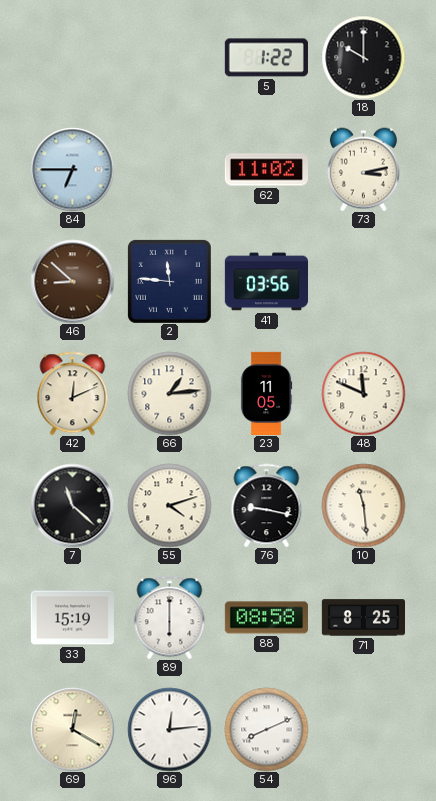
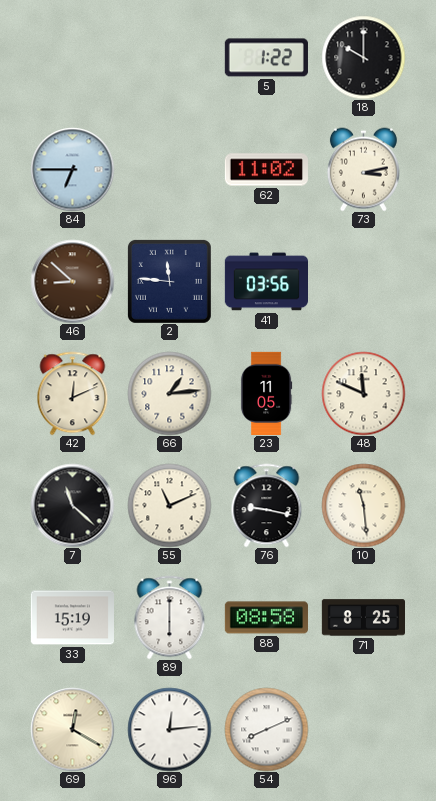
55: 4:12 -> 11:11
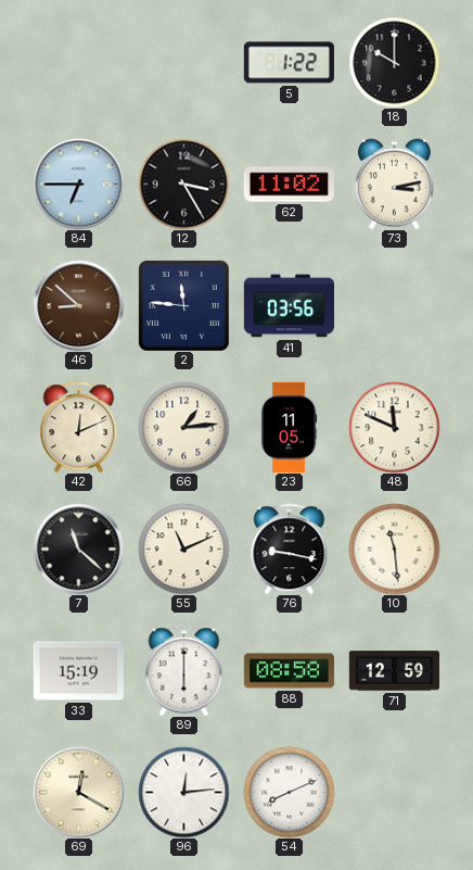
12: none -> 3:25
71: 8:25 -> 12:59
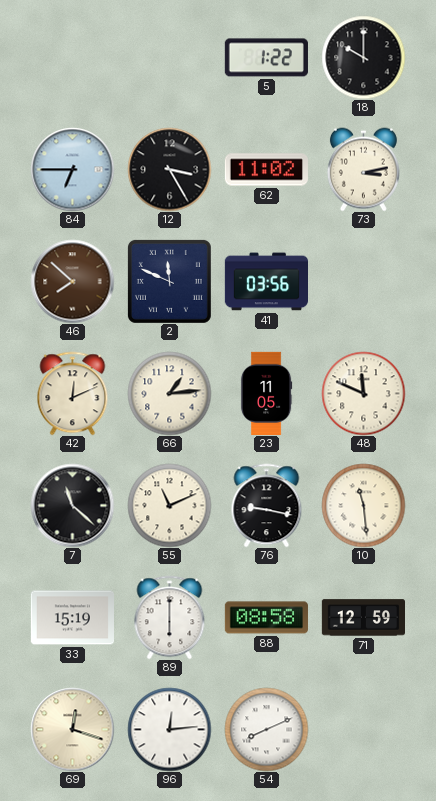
46: 8:52 -> 7:52
2: 11:46 -> 11:49
69: 12:20 -> 12:18
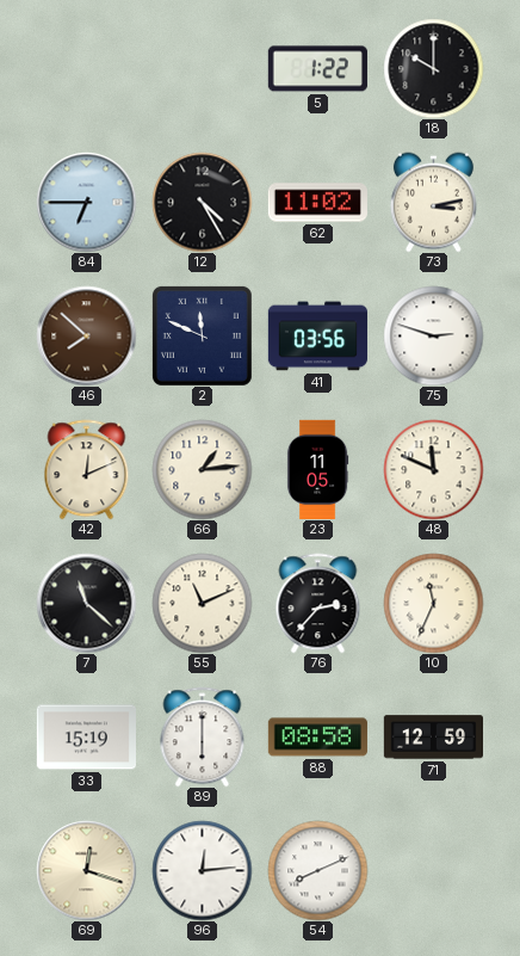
12: 3:25 -> 4:25
75: none -> 2:48
76: 9:17 -> 2:37
10: 11:29 -> 11:34
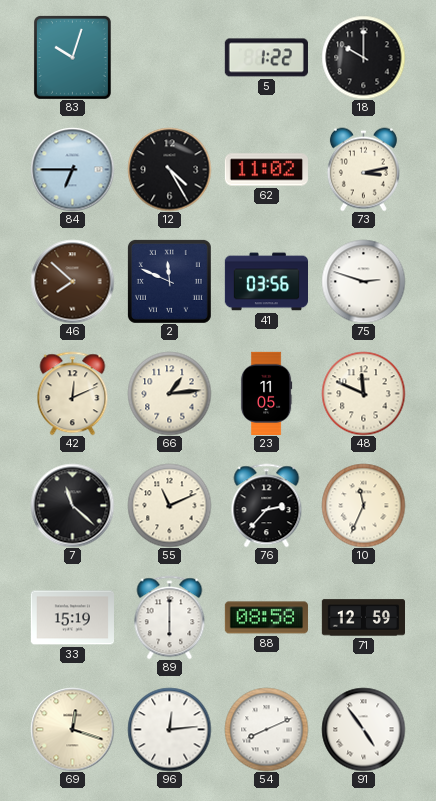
83: none -> 10:03
91: none -> 4:54
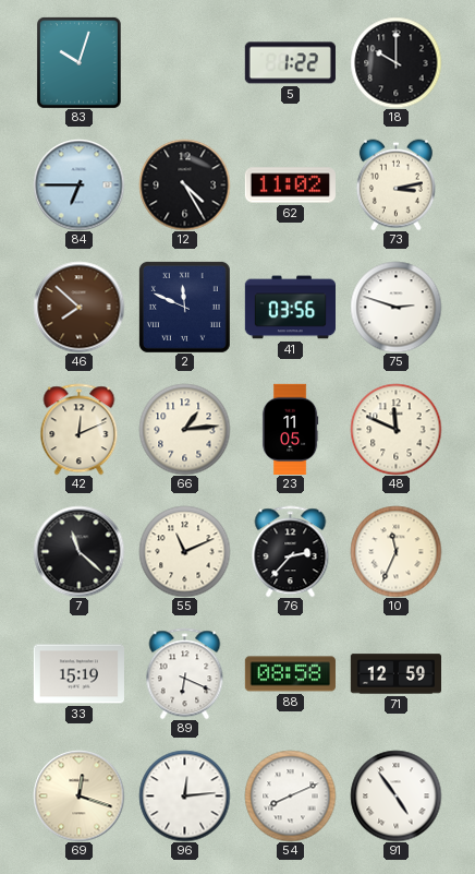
89: 6:00 -> 6:19
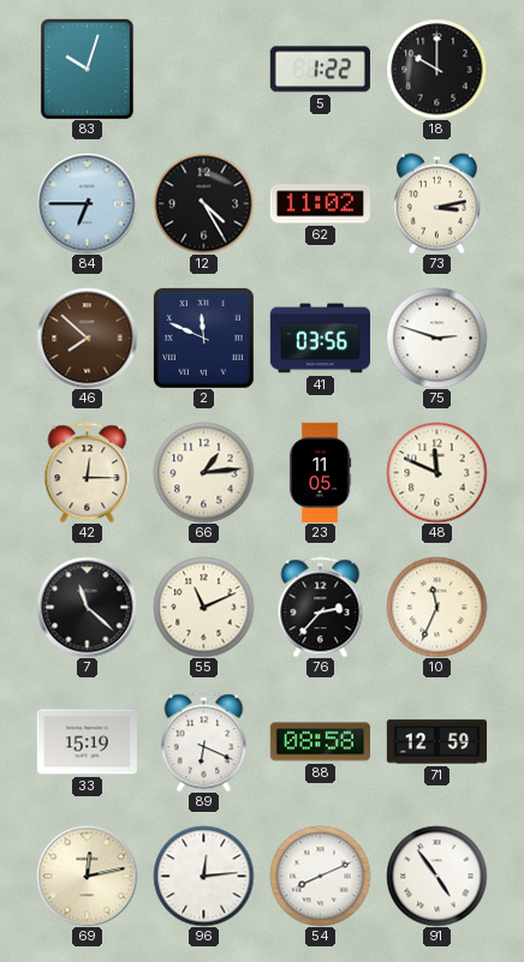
42: 12:11 -> 12:15
69: 12:18 -> 12:13
